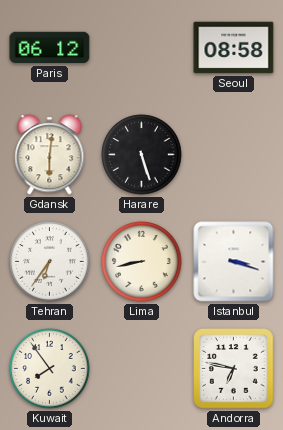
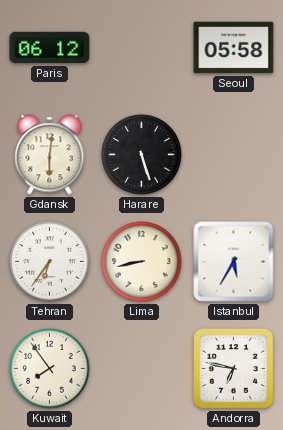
Seoul: 08:58 -> 05:58
Istanbul: 3:18 -> 5:35
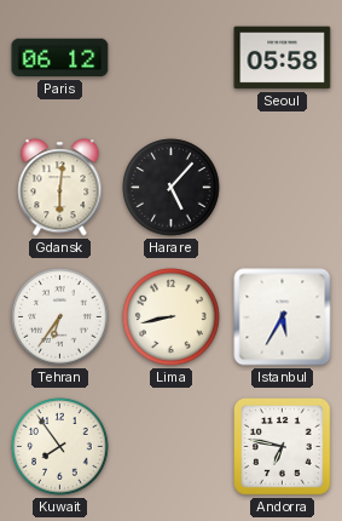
Harare: 5:27 -> 5:07
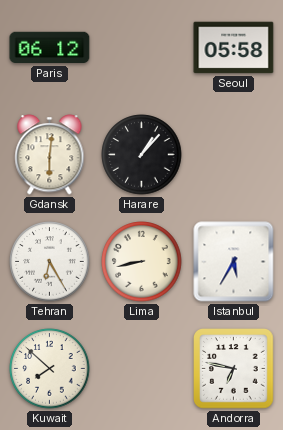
Harare: 5:07 -> 1:07
Tehran: 6:36 -> 6:25
Kuwait: 7:54 -> 7:52
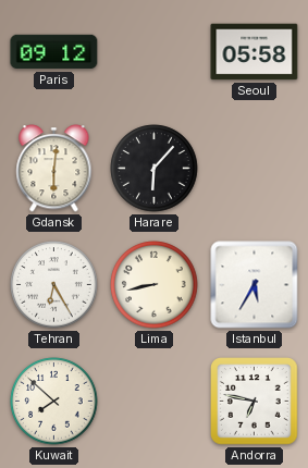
Paris: 06:12 -> 09:12
Harare: 1:07 -> 6:07
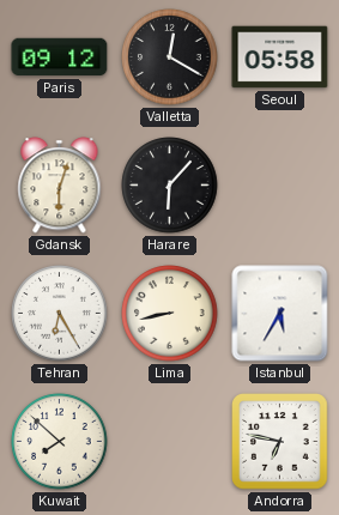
Valletta: none -> 12:20
Gdansk: 6:01 -> 6:03
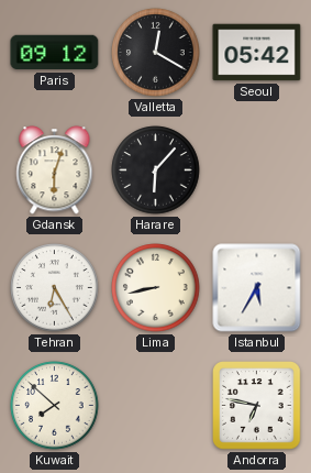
Seoul: 05:58 -> 05:42
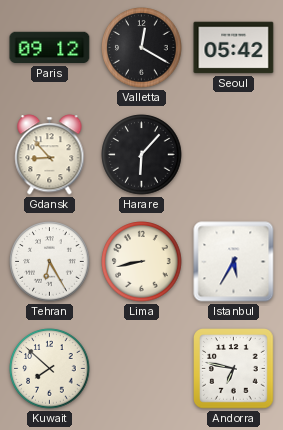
Gdansk: 6:03 -> 8:53
